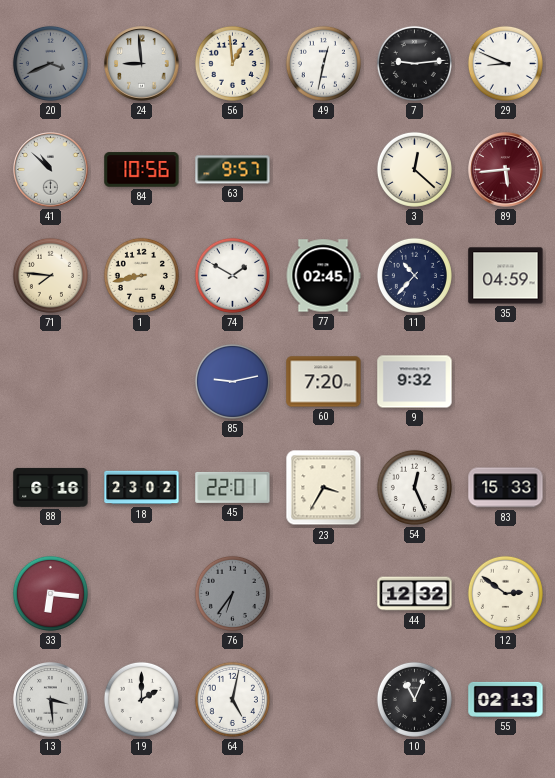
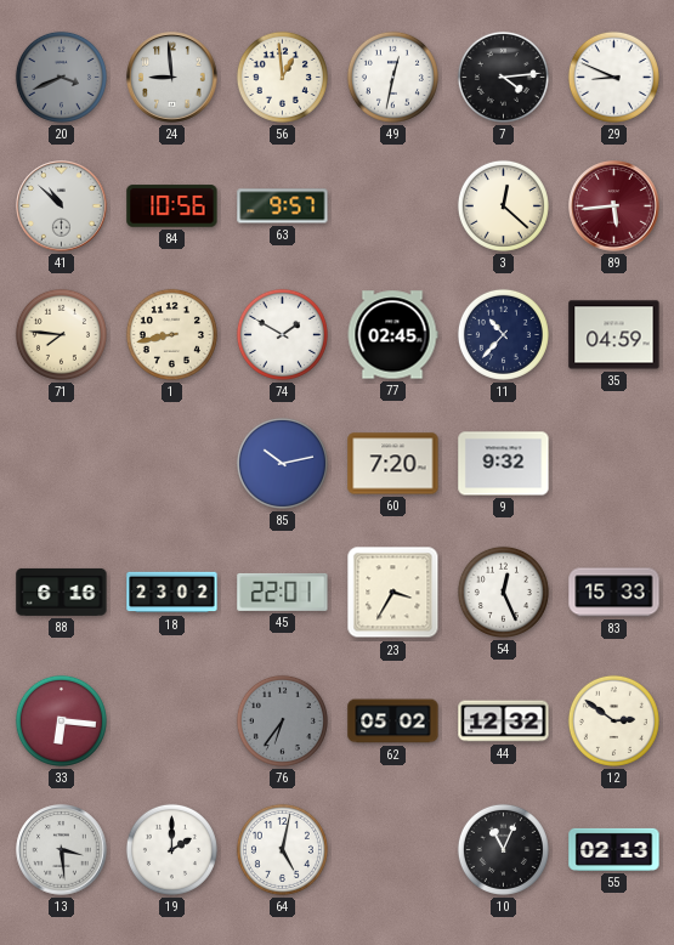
7: 9:14 -> 4:14
85: 9:13 -> 10:13
62: none -> 05:02
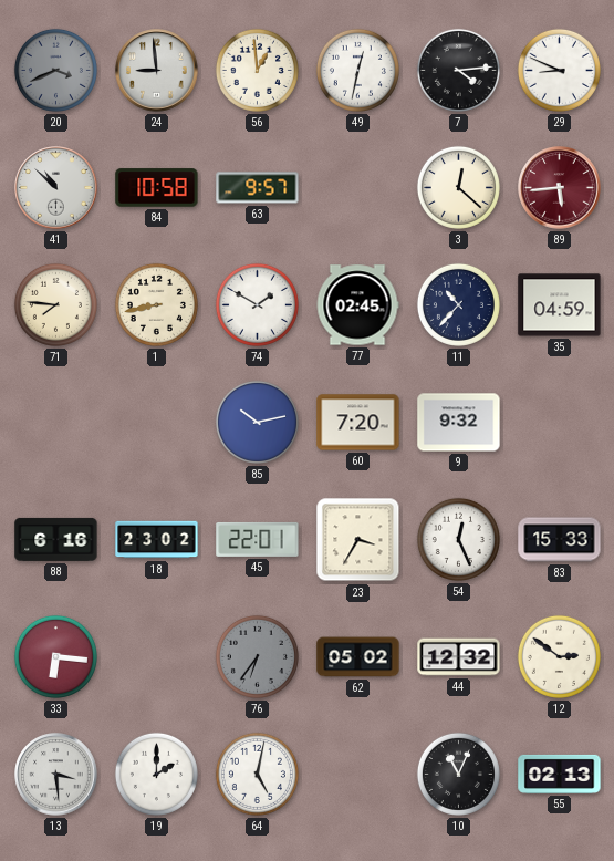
84: 10:56 -> 10:58
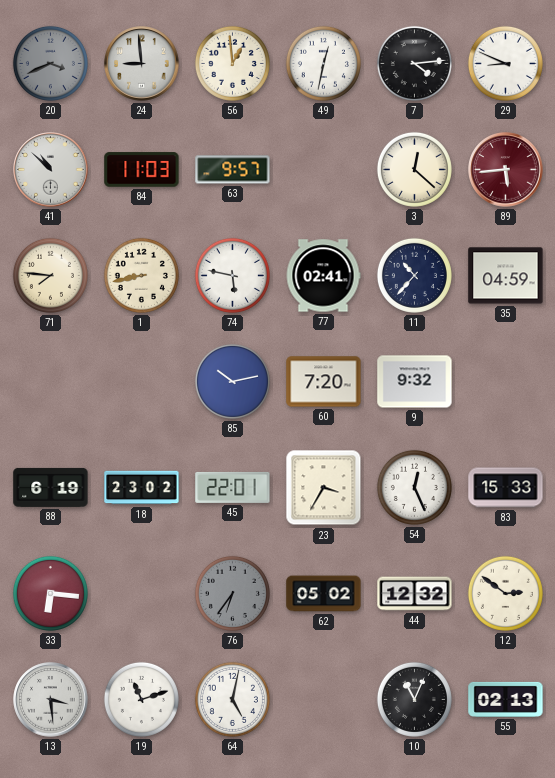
84: 10:58 -> 11:03
74: 1:50 -> 5:47
77: 02:45 -> 02:41
88: 6:16 -> 6:19
19: 2:00 -> 11:12
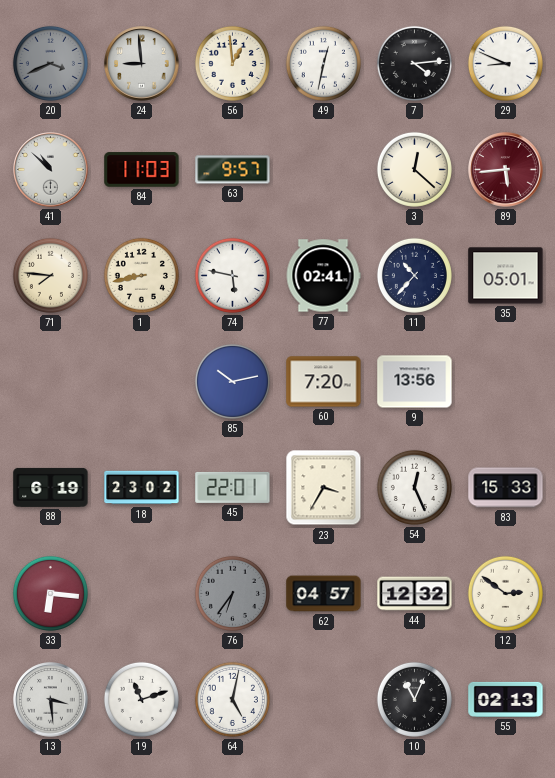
35: 04:59 -> 05:01
9: 9:32 -> 13:56
62: 05:02 -> 04:57
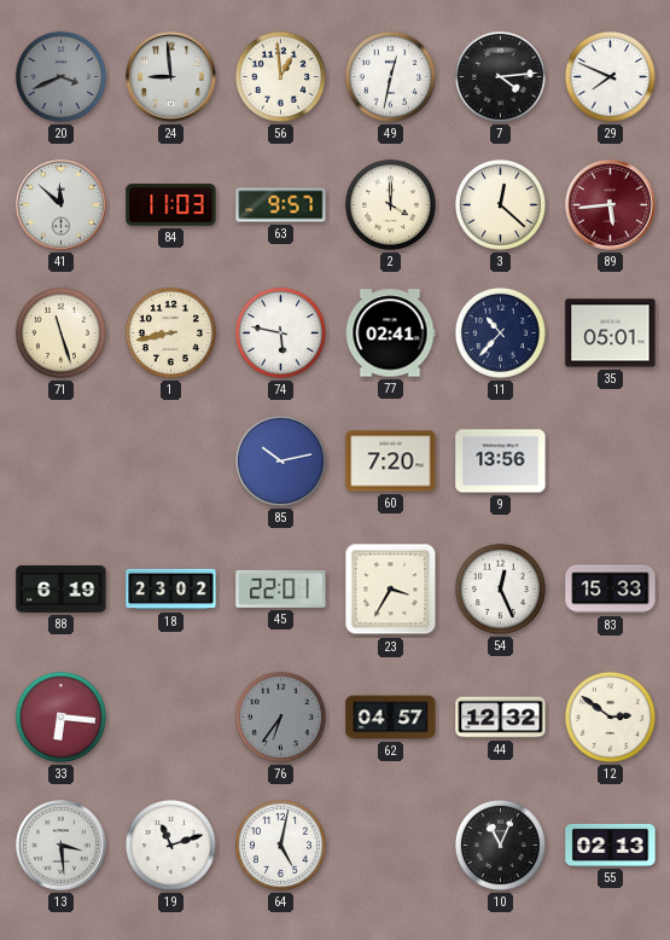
29: 8:49 -> 7:49
41: 10:52 -> 11:52
2: none -> 4:00
71: 7:46 -> 11:27
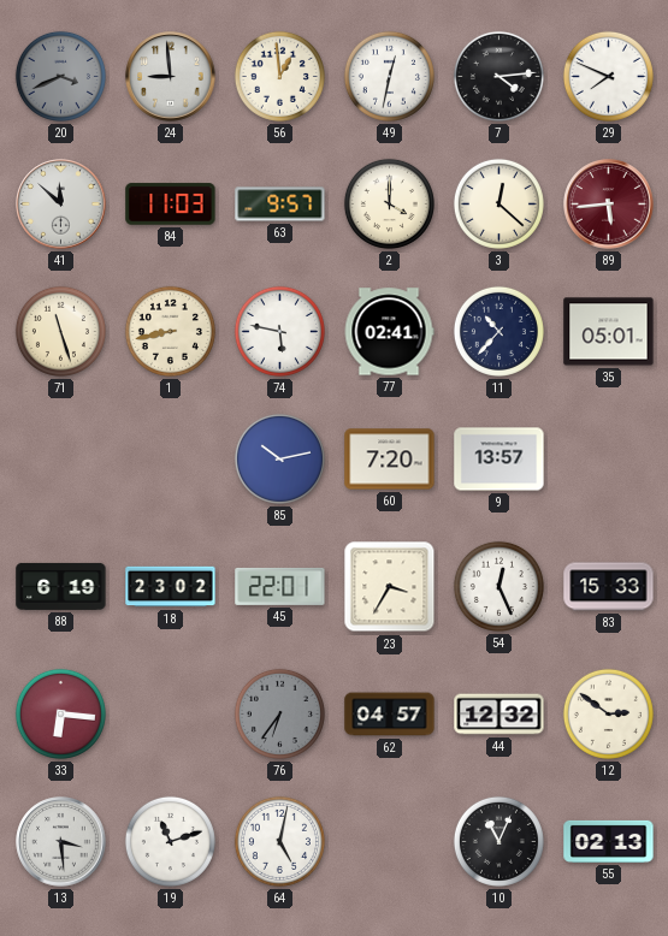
9: 13:56 -> 13:57
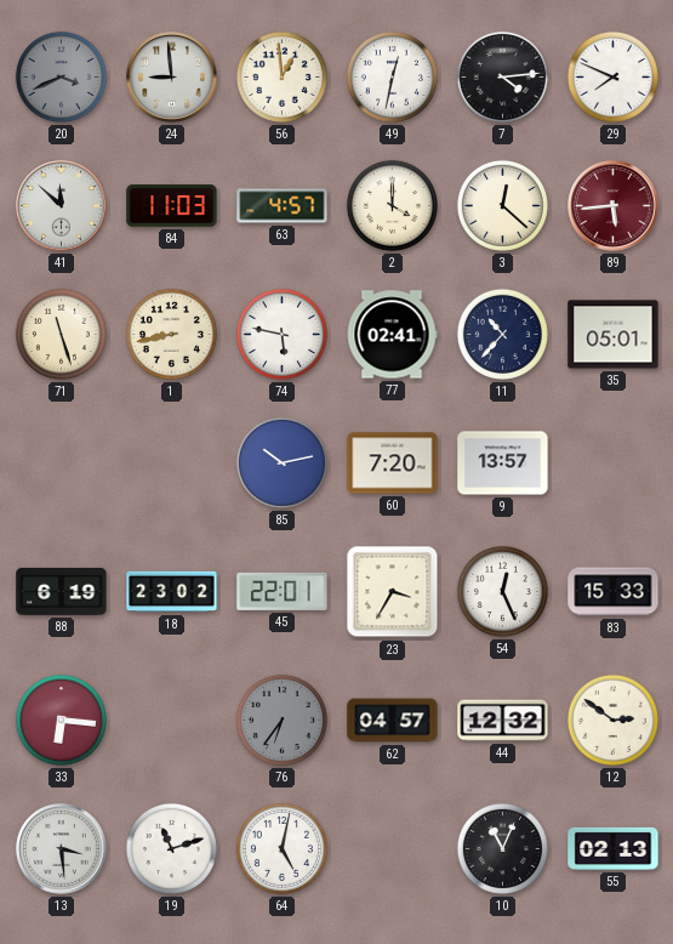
63: 9:57 -> 4:57
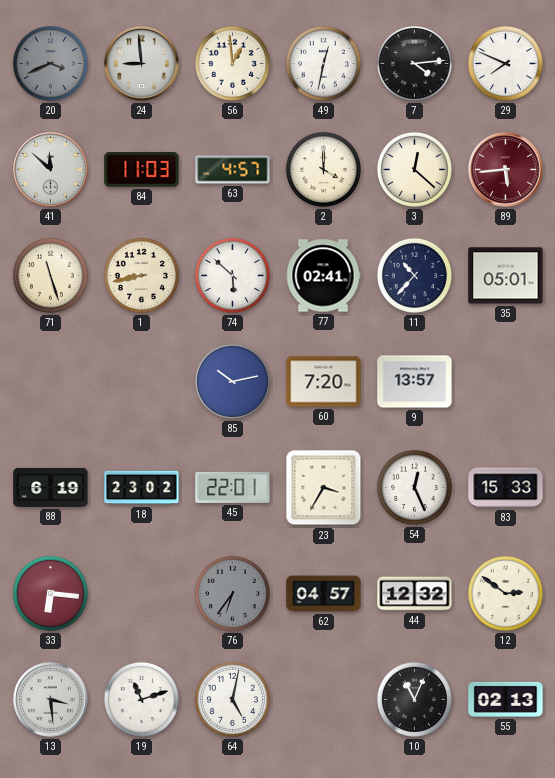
74: 5:47 -> 5:52
